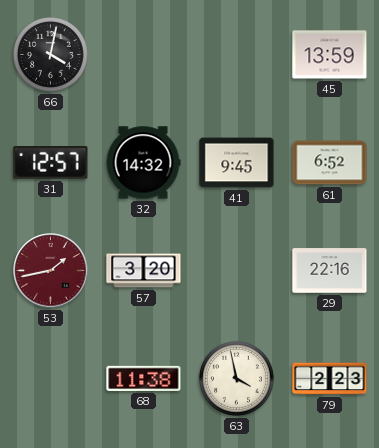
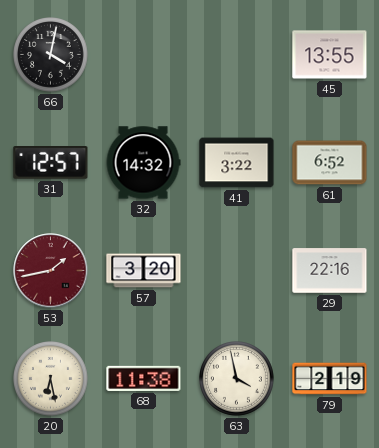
45: 13:59 -> 13:55
41: 9:45 -> 3:22
20: none -> 6:28
79: 2:23 -> 2:19
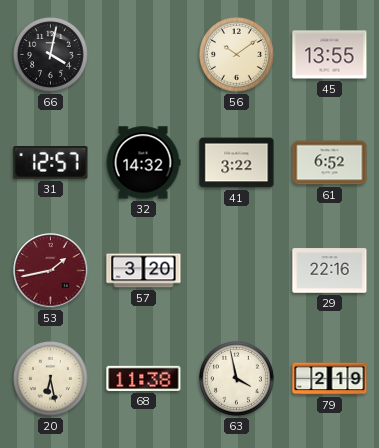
56: none -> 10:09
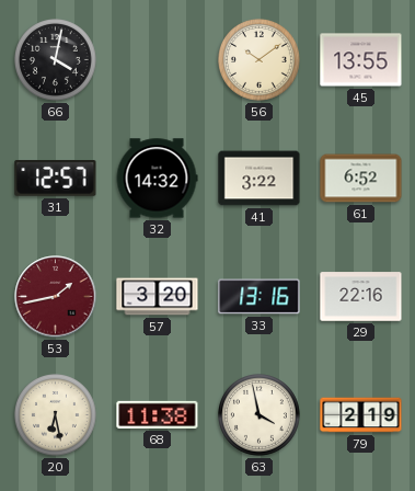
33: none -> 13:16
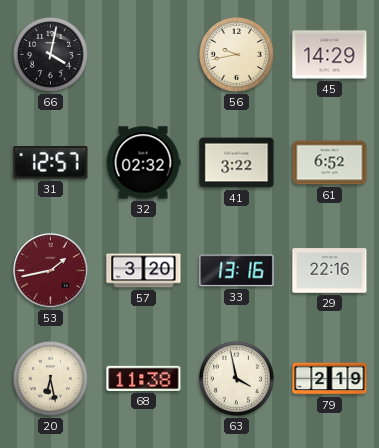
56: 10:09 -> 9:43
45: 13:55 -> 14:29
32: 14:32 -> 02:32
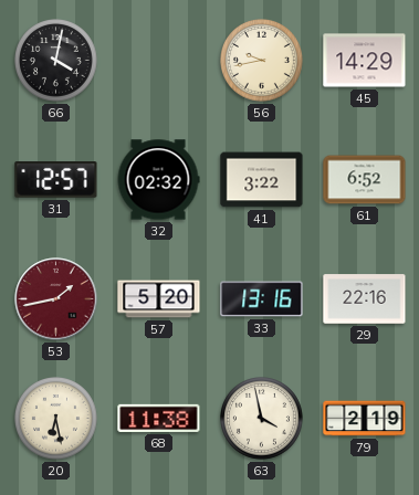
57: 3:20 -> 5:20
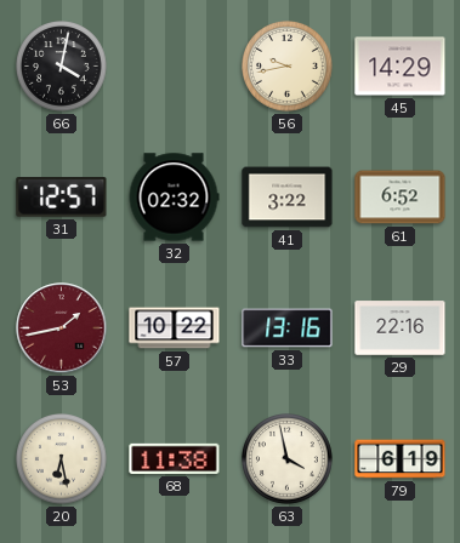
57: 5:20 -> 10:22
79: 2:19 -> 6:19
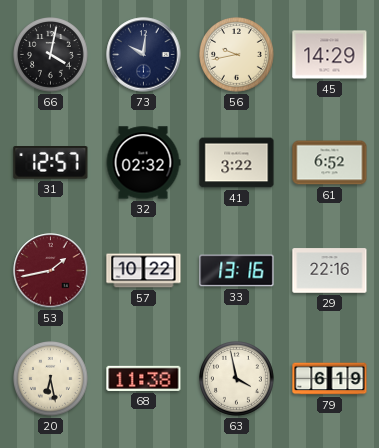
73: none -> 10:01
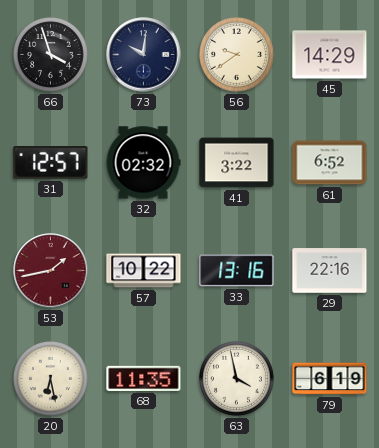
66: 4:02 -> 3:57
56: 9:43 -> 9:39
68: 11:38 -> 11:35
